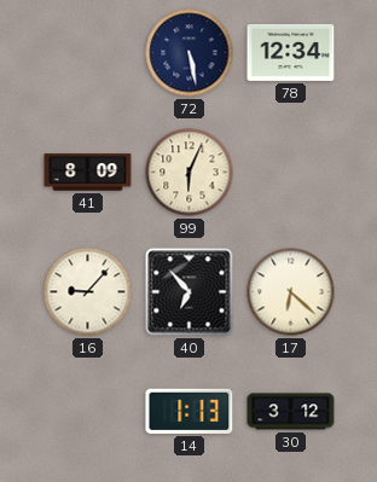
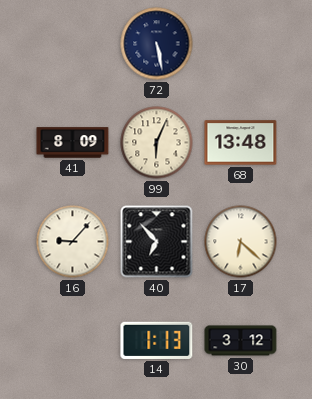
78: 12:34 -> none
68: none -> 13:48
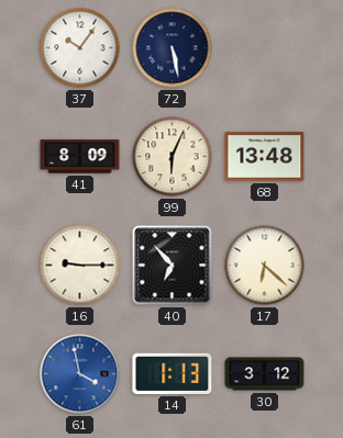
37: none -> 10:06
16: 9:07 -> 9:15
61: none -> 3:58
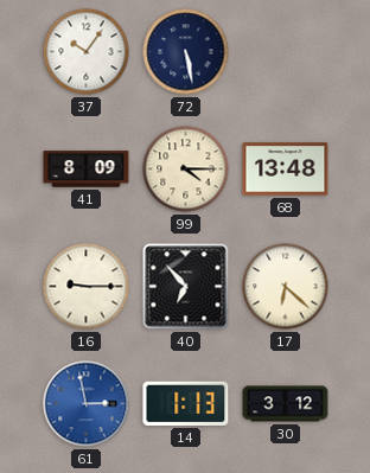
99: 6:04 -> 4:15
61: 3:58 -> 2:58
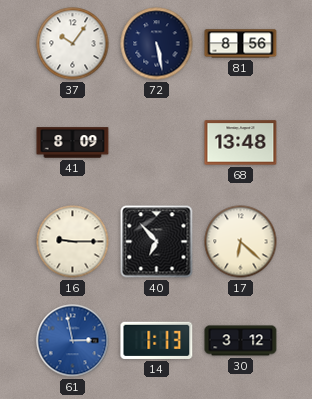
81: none -> 8:56
99: 4:15 -> none
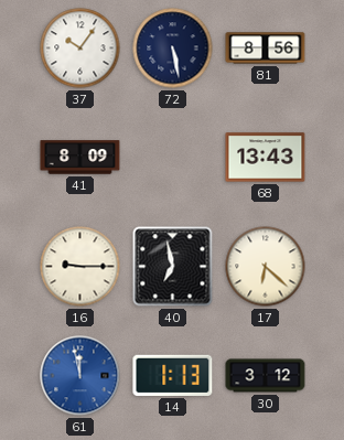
68: 13:48 -> 13:43
40: 6:53 -> 6:58
61: 2:58 -> 11:58
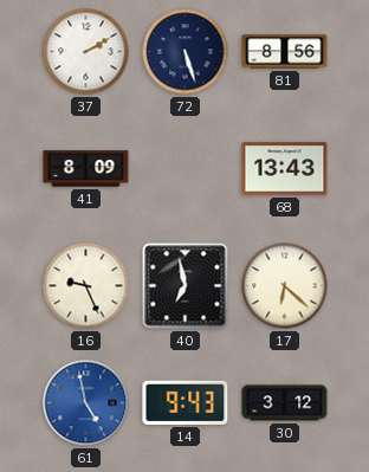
37: 10:06 -> 2:10
72: 5:28 -> 5:27
16: 9:15 -> 9:26
61: 11:58 -> 4:58
14: 1:13 -> 9:43
